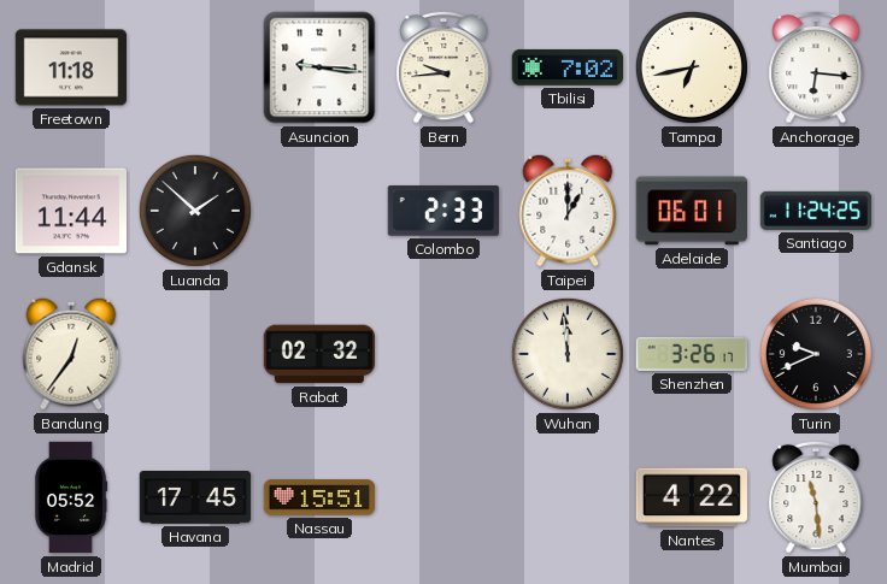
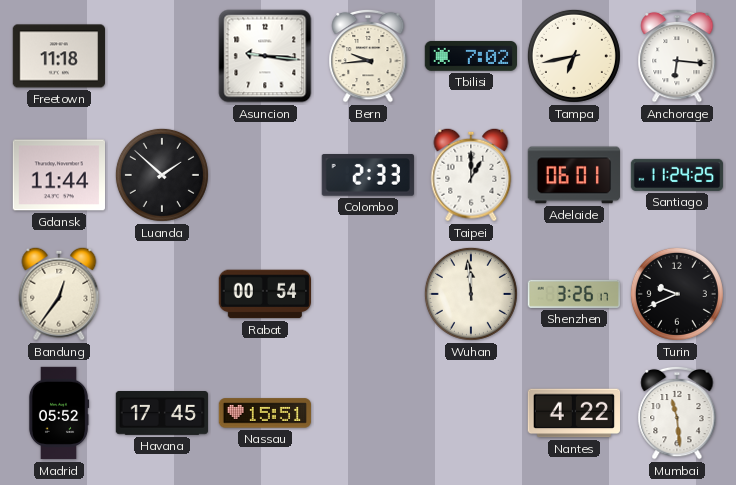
Rabat: 02:32 -> 00:54
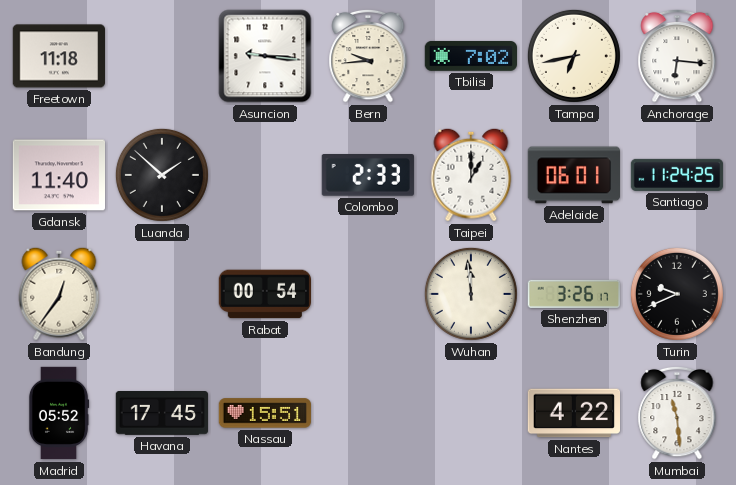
Gdansk: 11:44 -> 11:40
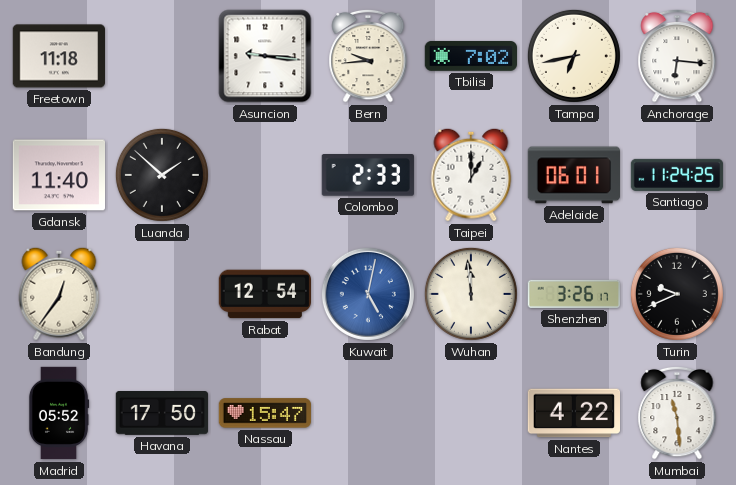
Rabat: 00:54 -> 12:54
Kuwait: none -> 5:02
Havana: 17:45 -> 17:50
Nassau: 15:51 -> 15:47
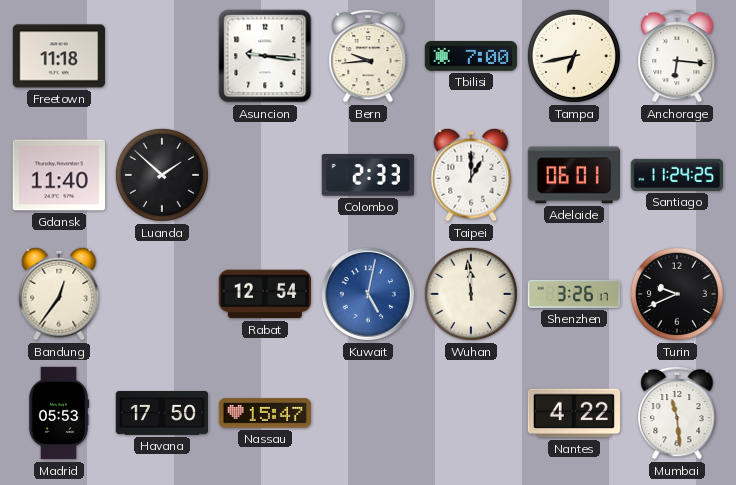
Tbilisi: 7:02 -> 7:00
Madrid: 05:52 -> 05:53
